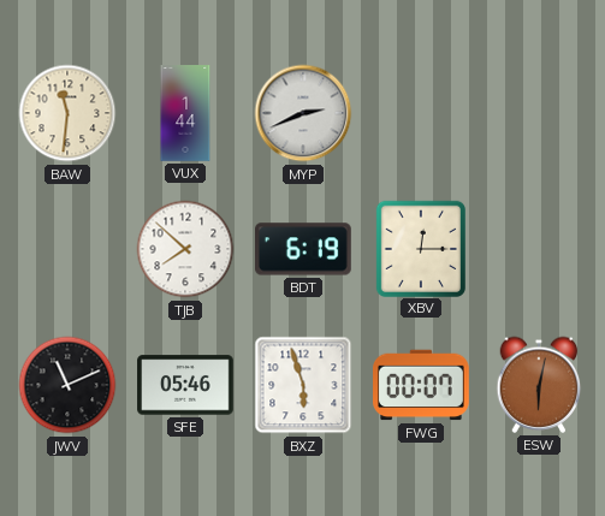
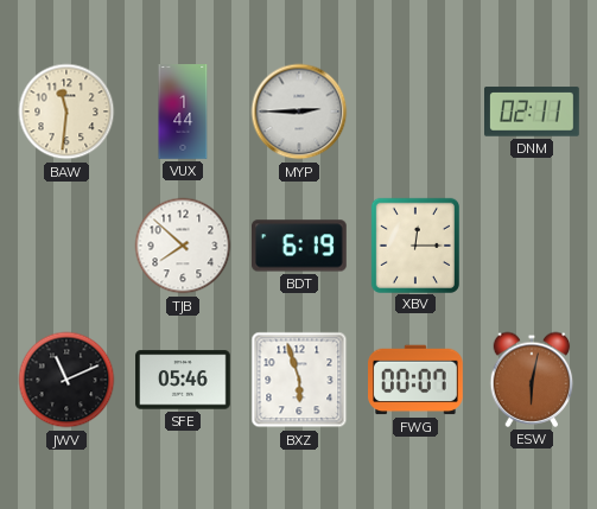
MYP: 2:41 -> 2:45
DNM: none -> 02:11
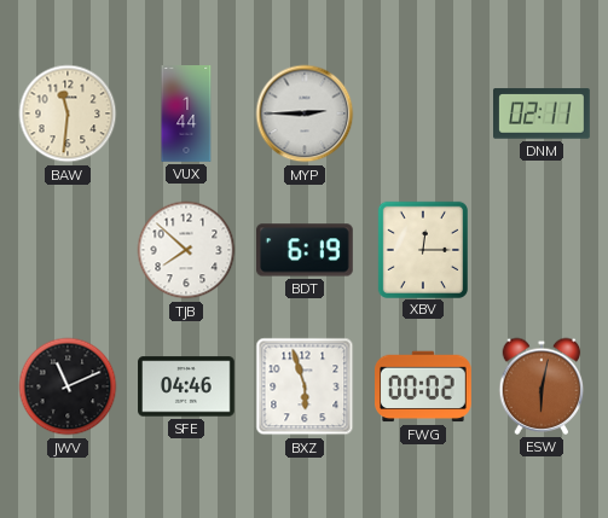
SFE: 05:46 -> 04:46
FWG: 00:07 -> 00:02
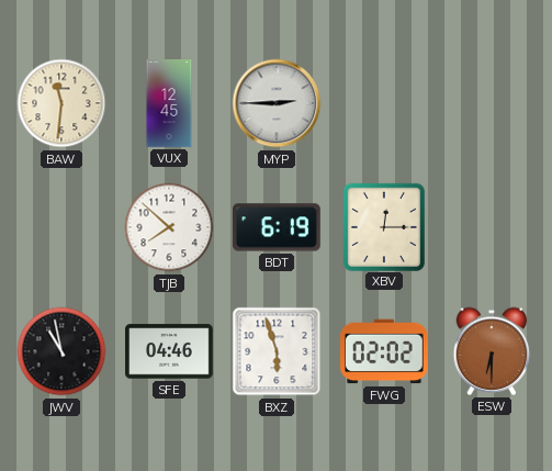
VUX: 1:44 -> 12:45
DNM: 02:11 -> none
JWV: 11:11 -> 10:58
FWG: 00:02 -> 02:02
ESW: 6:02 -> 6:30
